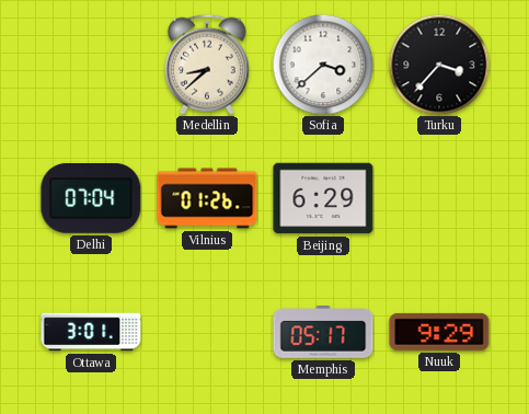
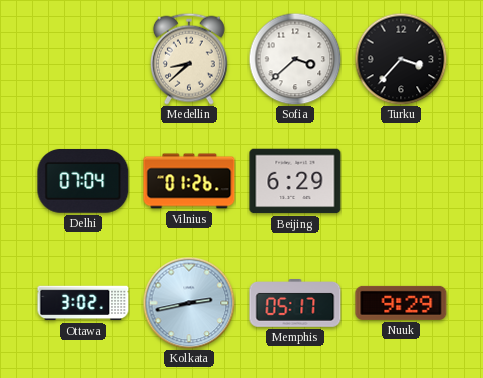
Ottawa: 3:01 -> 3:02
Kolkata: none -> 2:43
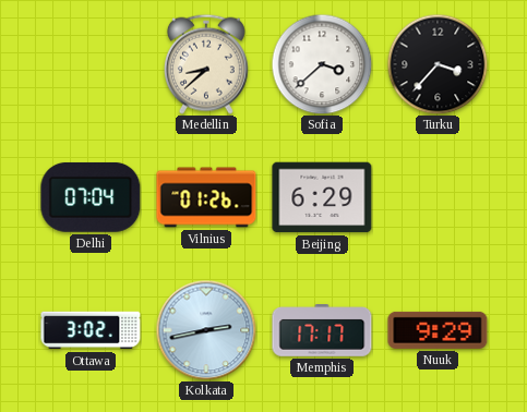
Memphis: 05:17 -> 17:17
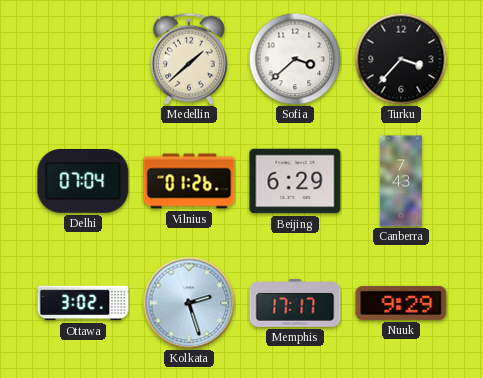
Medellin: 8:38 -> 1:38
Canberra: none -> 7:43
Kolkata: 2:43 -> 2:27
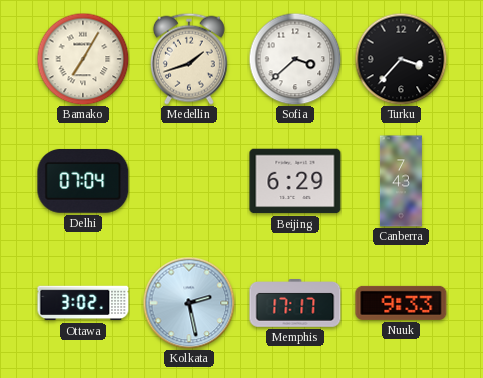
Bamako: none -> 7:05
Medellin: 1:38 -> 1:42
Vilnius: 01:26 -> none
Kolkata: 2:27 -> 2:28
Nuuk: 9:29 -> 9:33
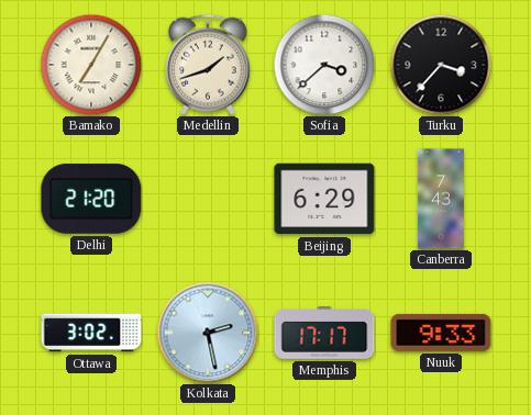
Delhi: 07:04 -> 21:20
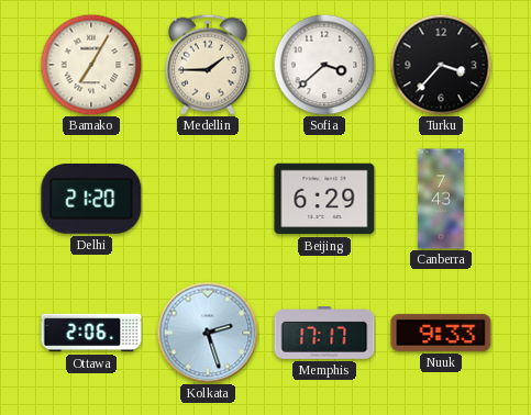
Medellin: 1:42 -> 1:45
Ottawa: 3:02 -> 2:06
Kolkata: 2:28 -> 2:27
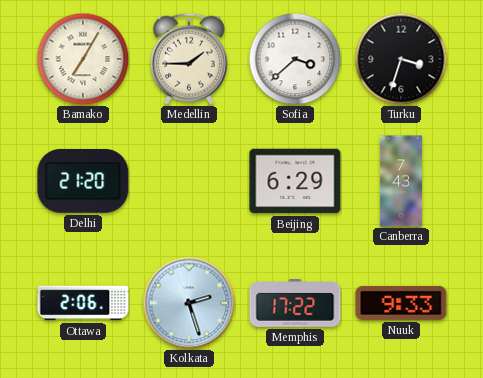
Turku: 3:37 -> 3:33
Memphis: 17:17 -> 17:22
